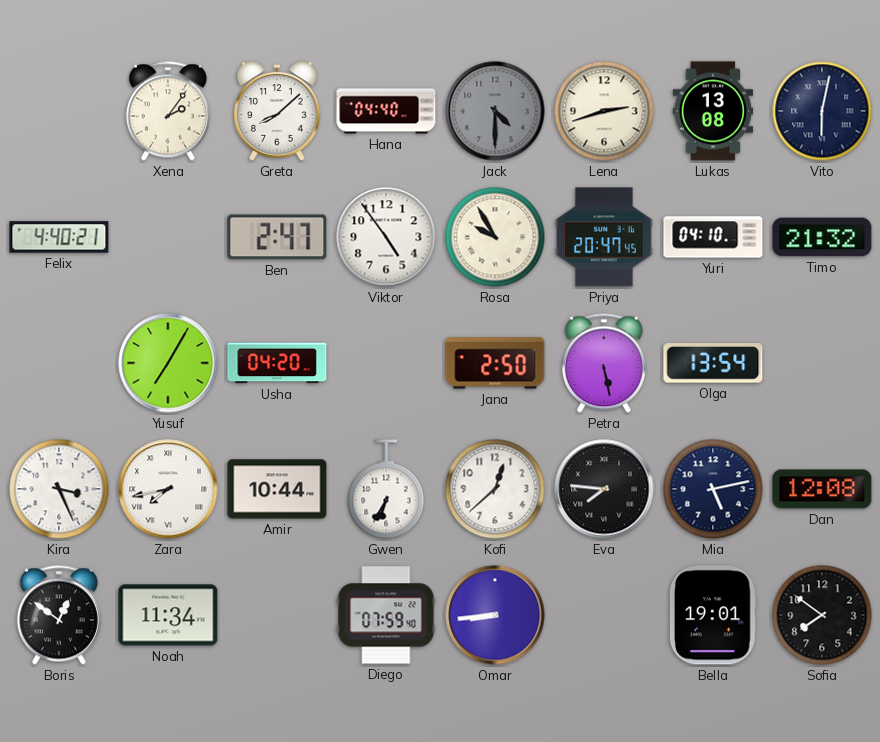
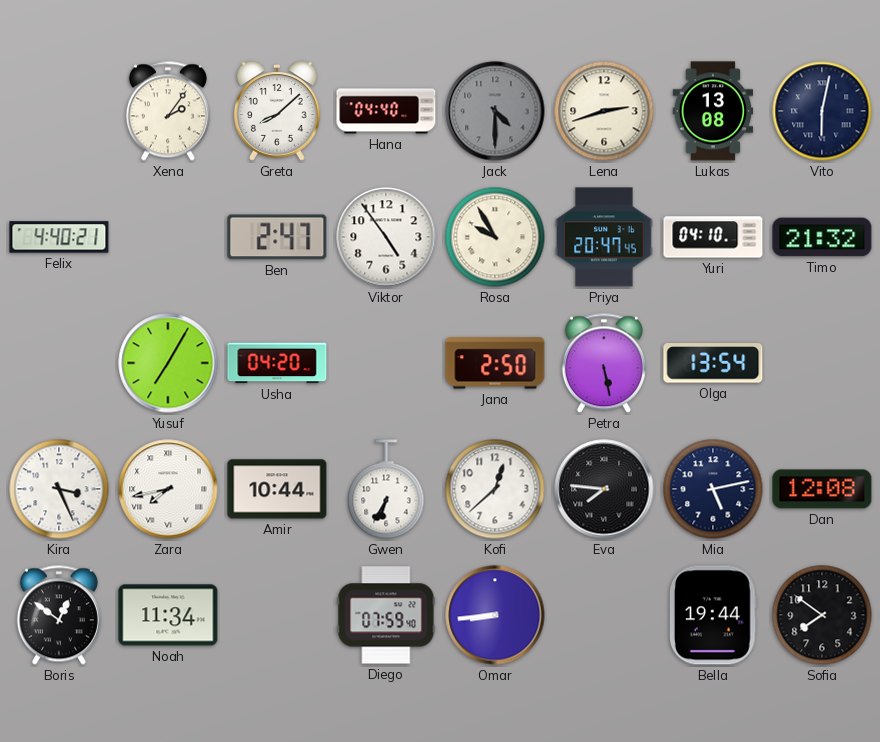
Bella: 19:01 -> 19:44
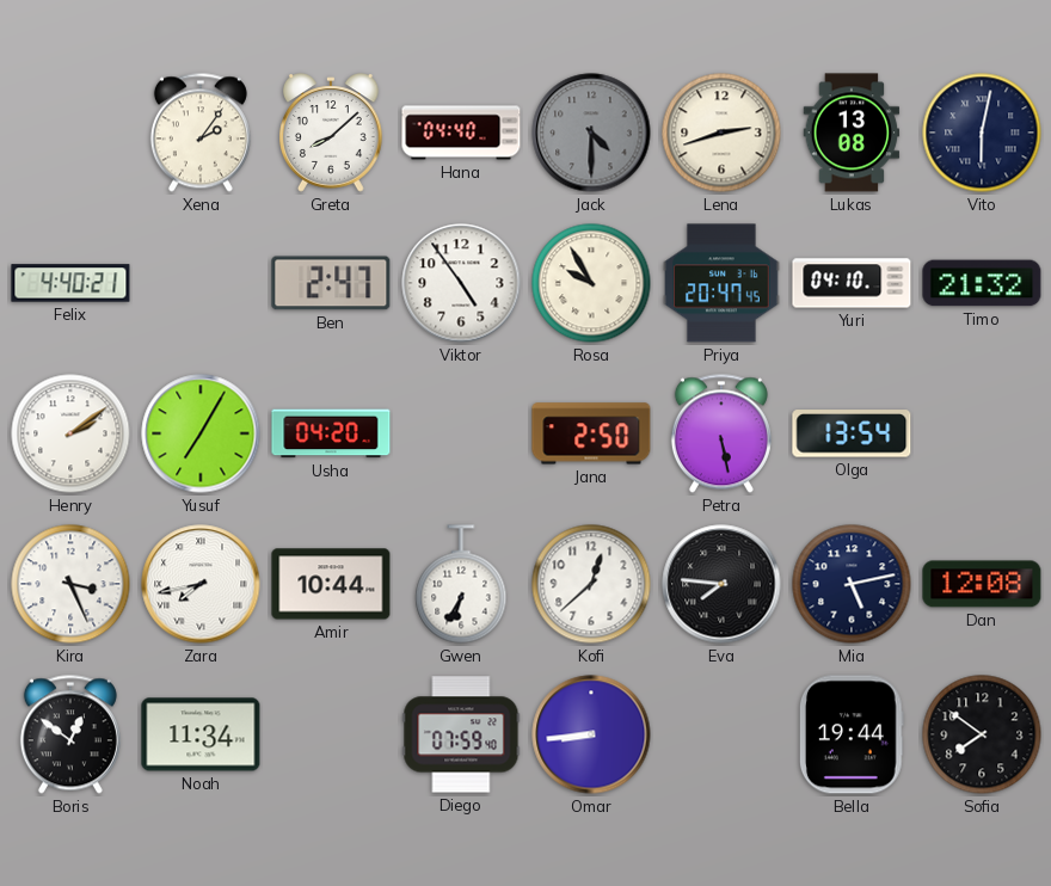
Henry: none -> 2:09
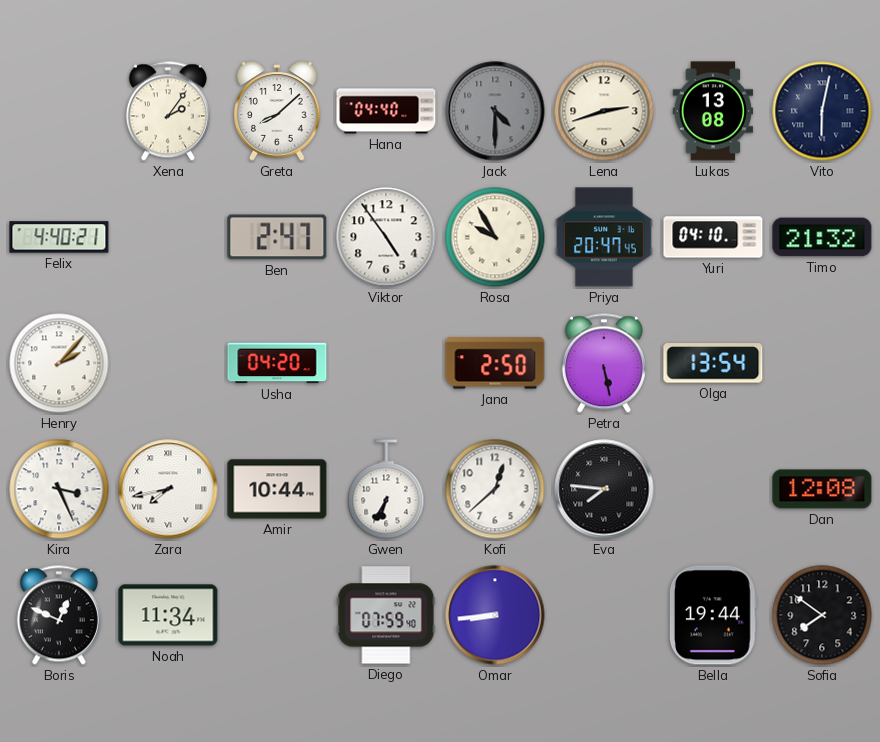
Henry: 2:09 -> 2:07
Yusuf: 7:05 -> none
Mia: 5:13 -> none
Boris: 12:51 -> 12:49
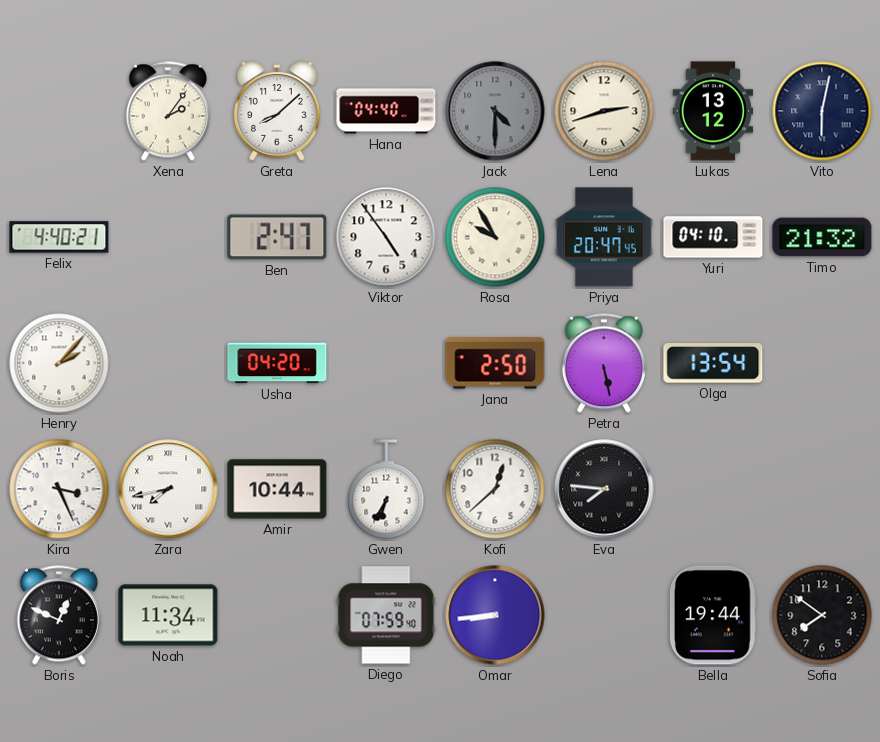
Lukas: 13:08 -> 13:12
Dan: 12:08 -> none
